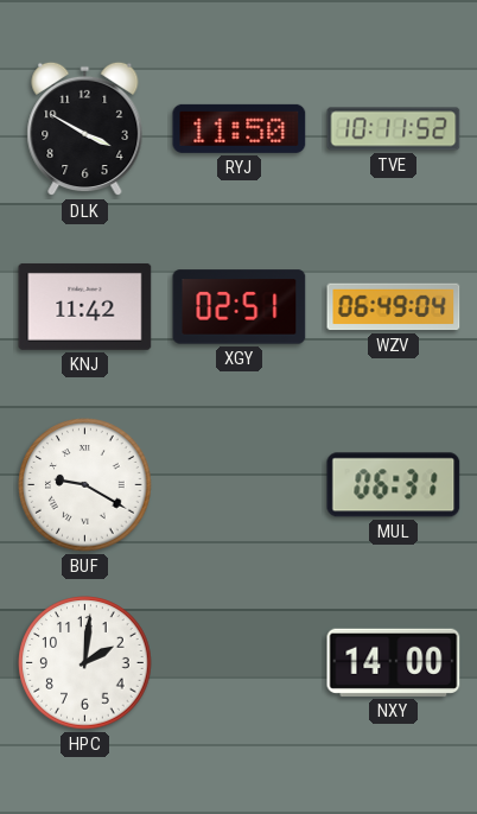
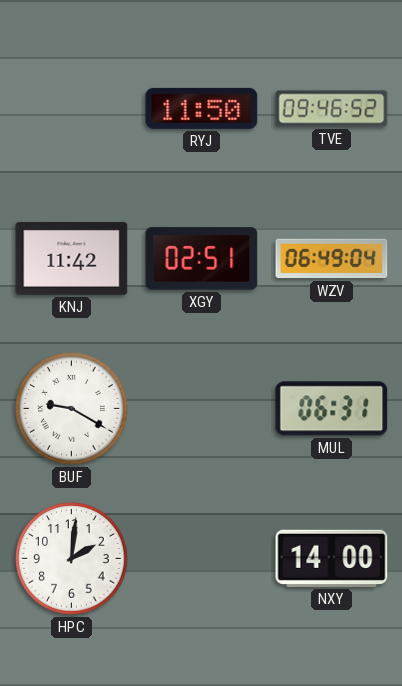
DLK: 3:50 -> none
TVE: 10:11 -> 09:46
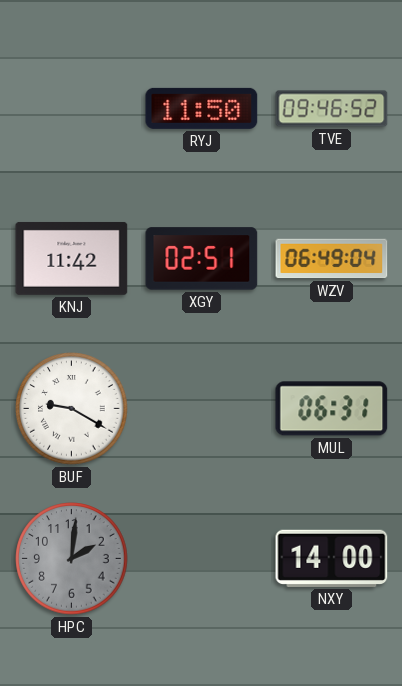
HPC dial: white -> grey
